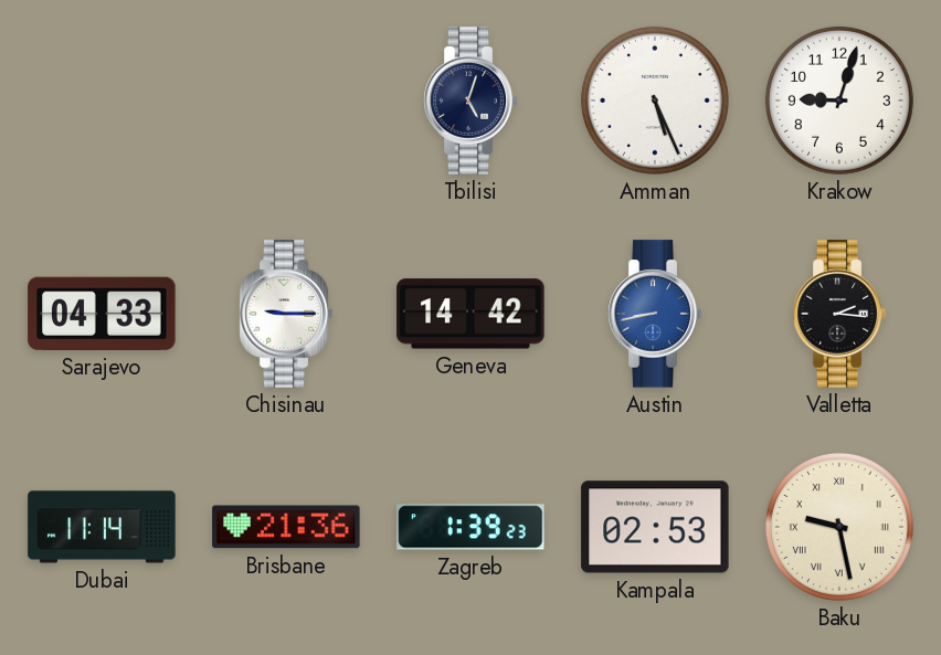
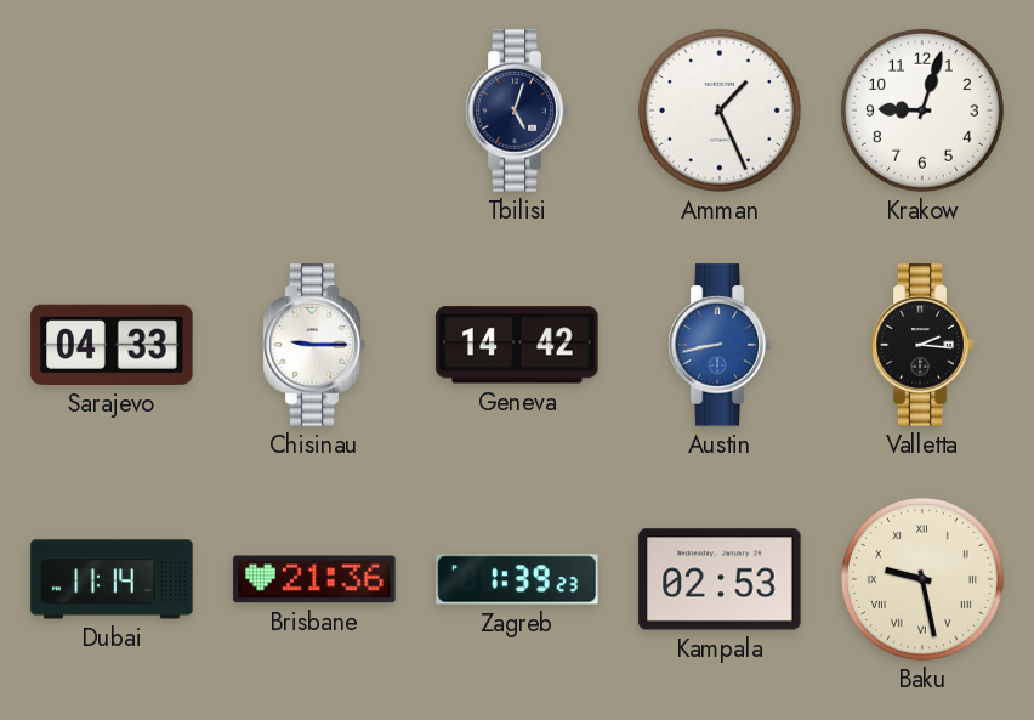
Amman: 5:26 -> 1:26
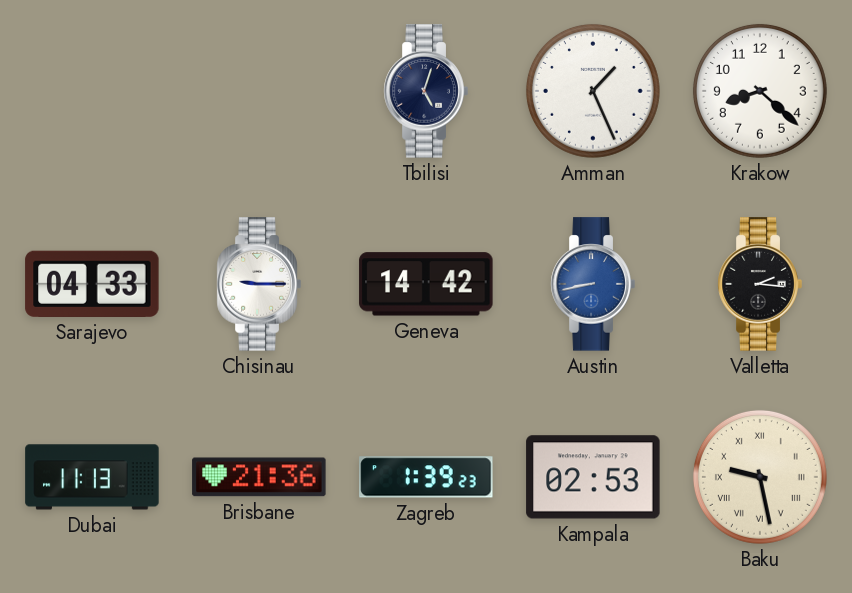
Krakow: 9:03 -> 8:22
Dubai: 11:14 -> 11:13
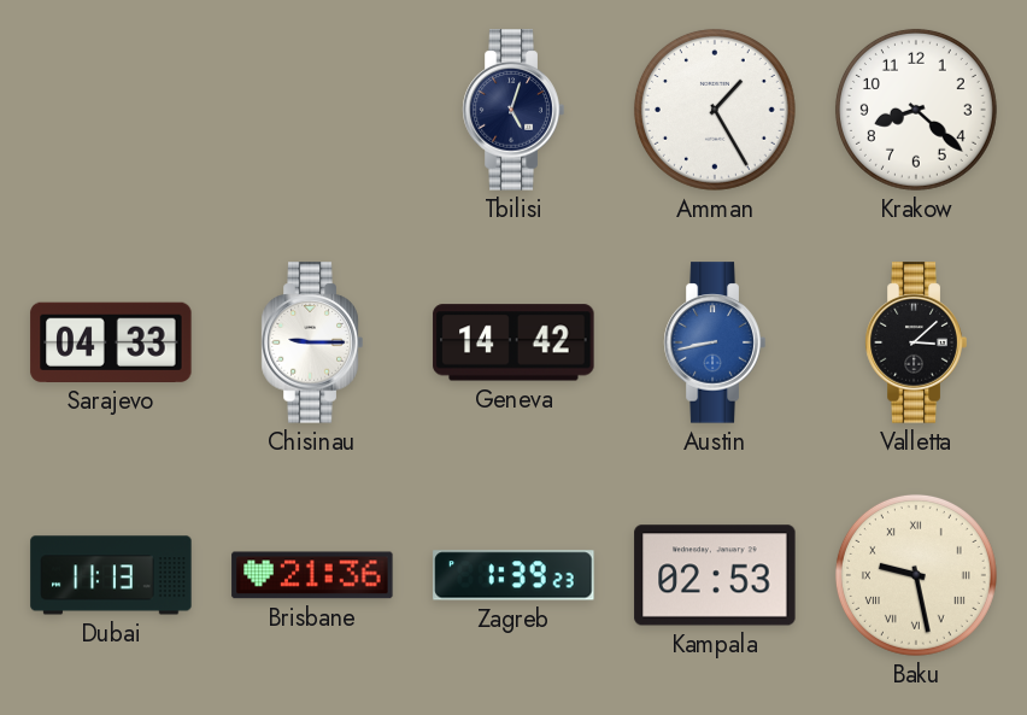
Amman: 1:26 -> 1:25
Valletta: 2:16 -> 3:08
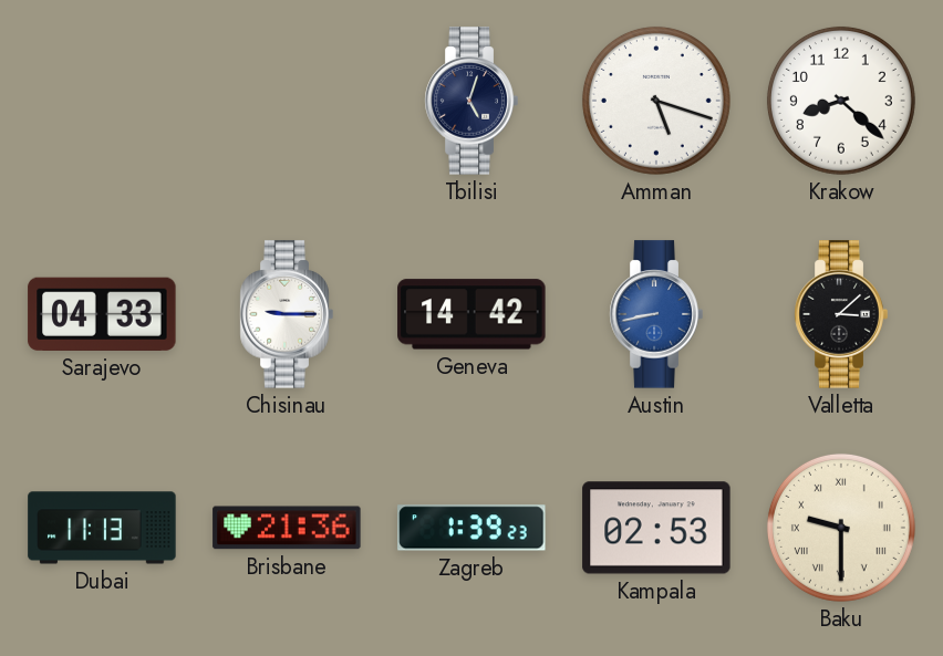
Amman: 1:25 -> 5:18
Baku: 9:28 -> 9:30
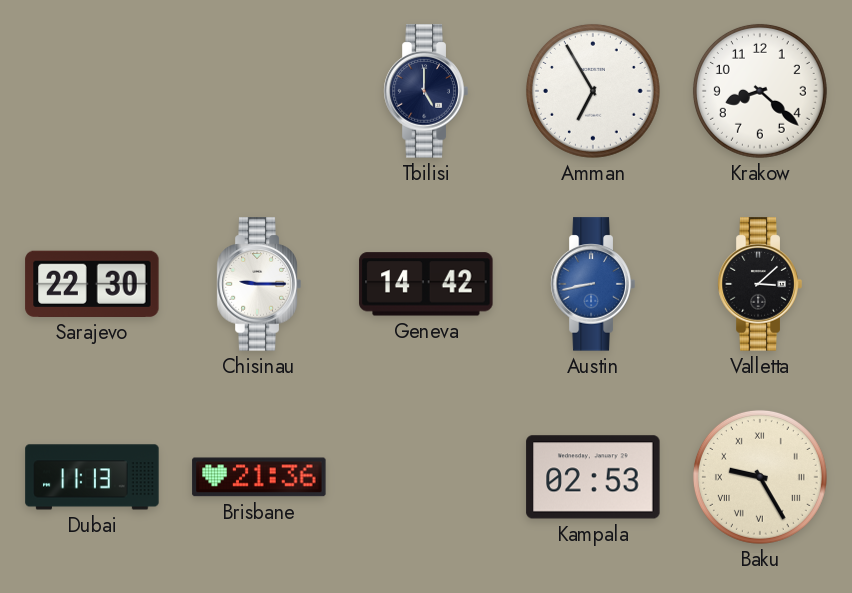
Tbilisi: 5:03 -> 5:00
Amman: 5:18 -> 6:55
Sarajevo: 04:33 -> 22:30
Zagreb: 1:39 -> none
Baku: 9:30 -> 9:25
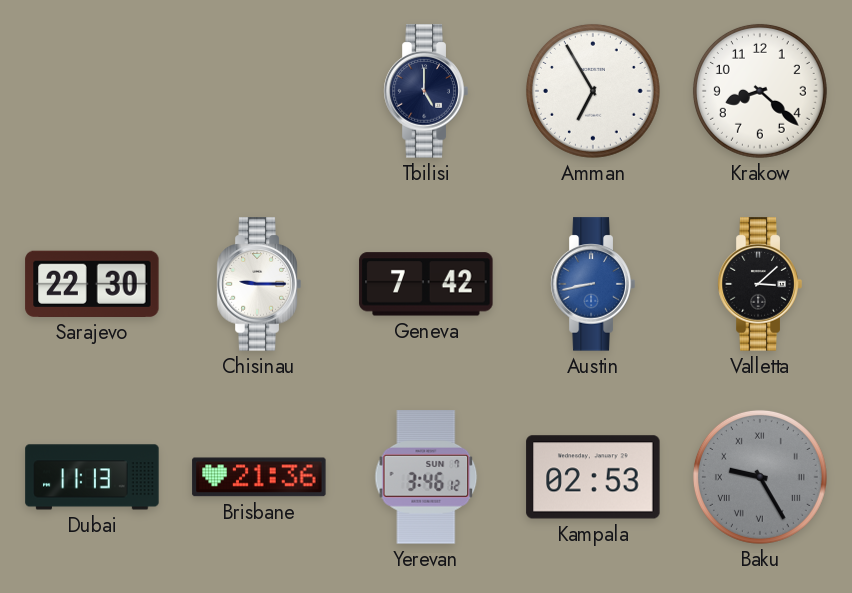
Geneva: 14:42 -> 7:42
Yerevan: none -> 3:46
Baku dial: cream -> grey
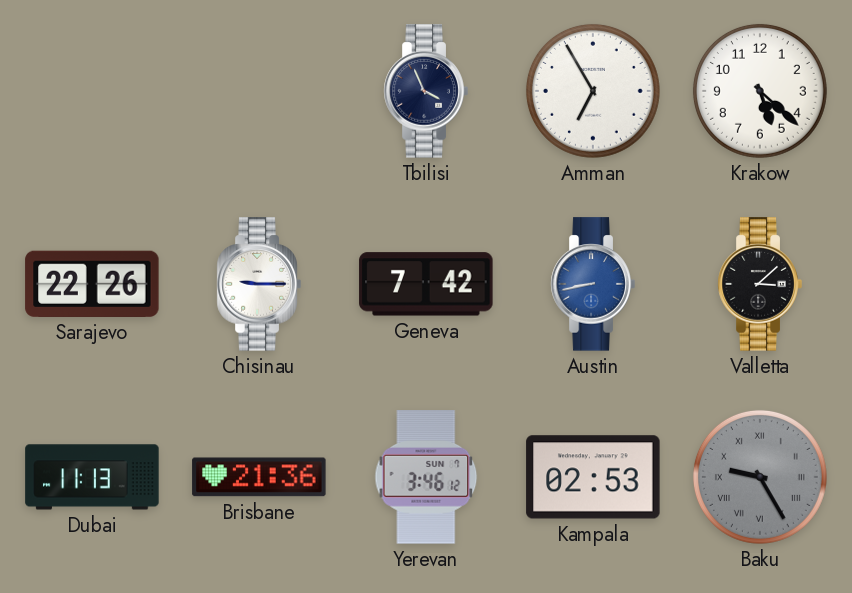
Tbilisi: 5:00 -> 3:56
Krakow: 8:22 -> 5:22
Sarajevo: 22:30 -> 22:26
